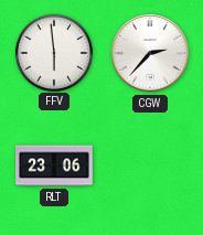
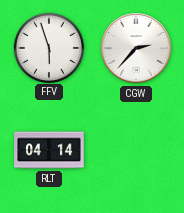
FFV: 5:59 -> 5:57
RLT: 23:06 -> 04:14
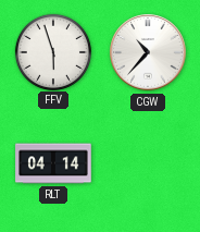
CGW: 2:37 -> 10:37
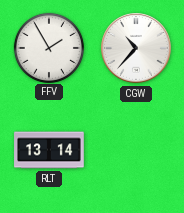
FFV: 5:57 -> 1:55
RLT: 04:14 -> 13:14
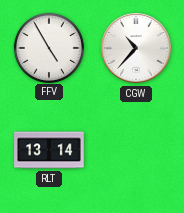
FFV: 1:55 -> 4:55
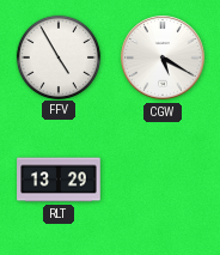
CGW: 10:37 -> 5:20
RLT: 13:14 -> 13:29
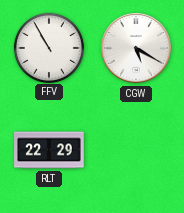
FFV: 4:55 -> 10:55
RLT: 13:29 -> 22:29
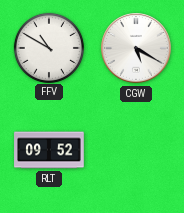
FFV: 10:55 -> 10:50
RLT: 22:29 -> 09:52
